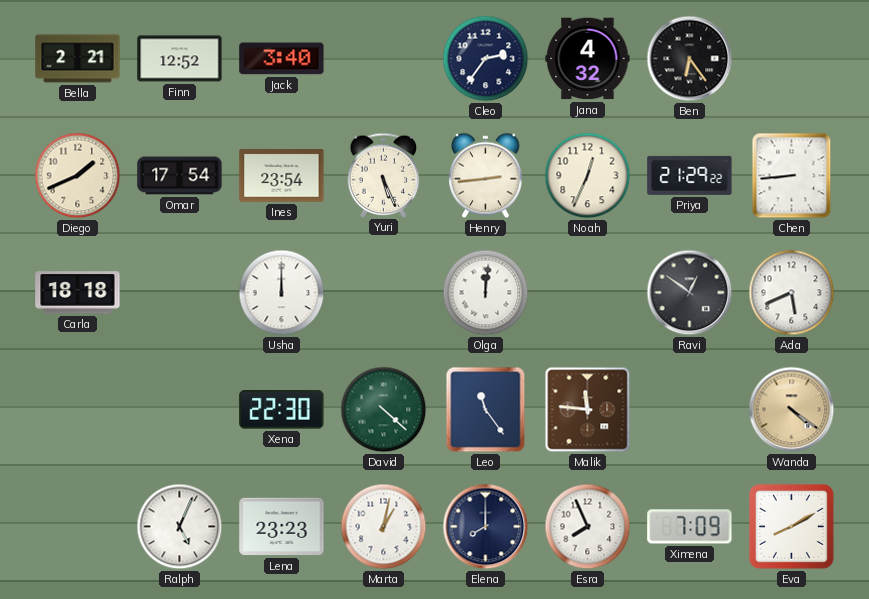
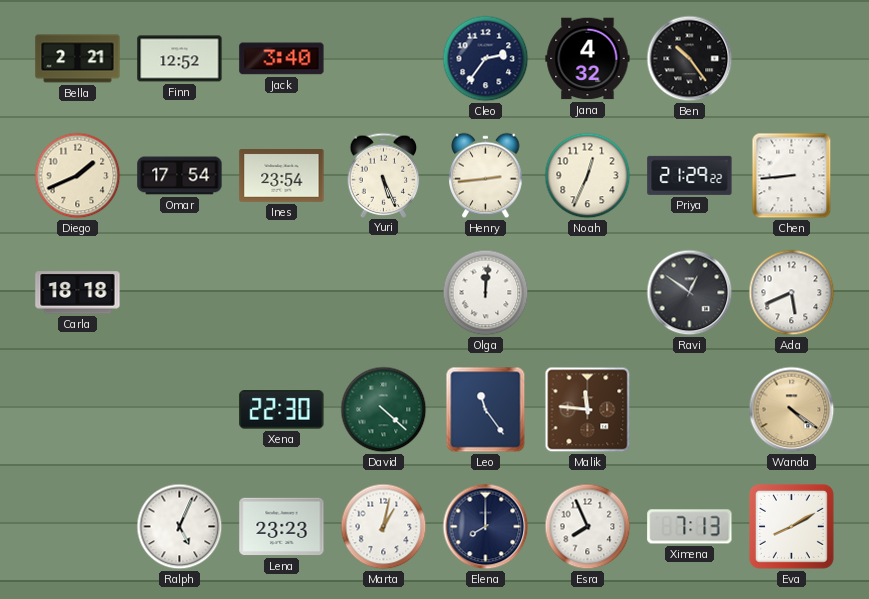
Ben: 6:24 -> 10:24
Usha: 12:00 -> none
Ximena: 7:09 -> 7:13
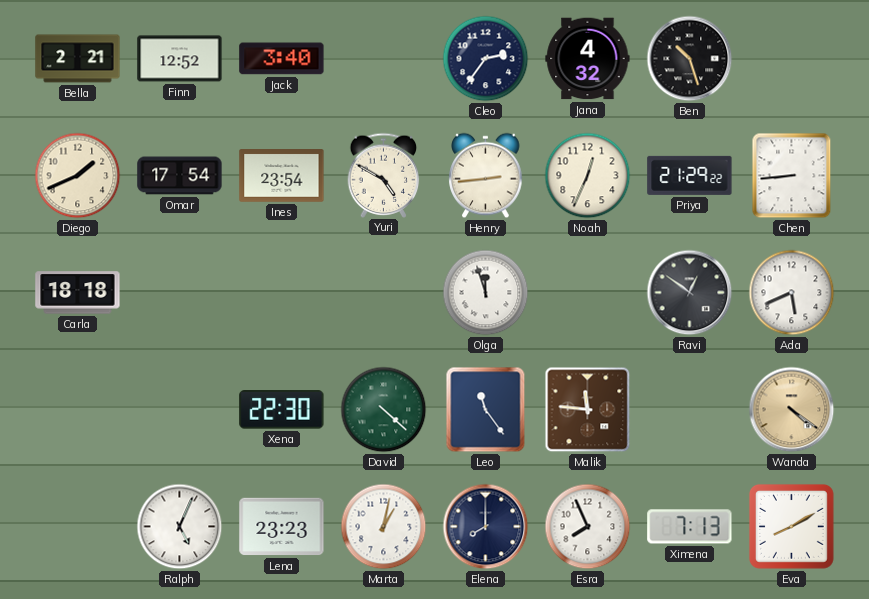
Ben: 10:24 -> 10:27
Yuri: 5:26 -> 4:50
Olga: 12:01 -> 11:57
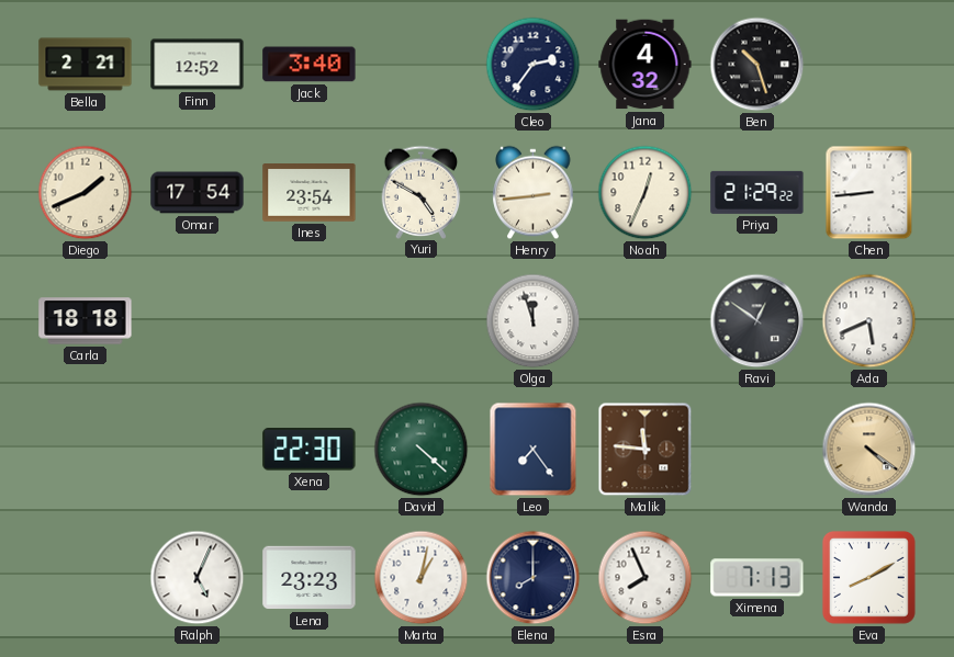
Leo: 11:24 -> 7:24
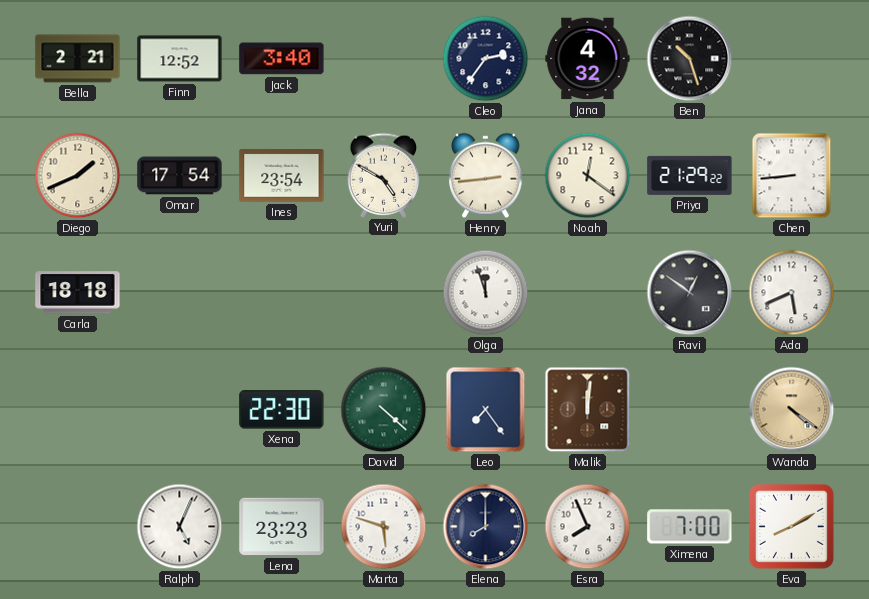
Noah: 12:34 -> 12:21
Malik: 11:46 -> 12:01
Marta: 1:02 -> 5:48
Ximena: 7:13 -> 7:00
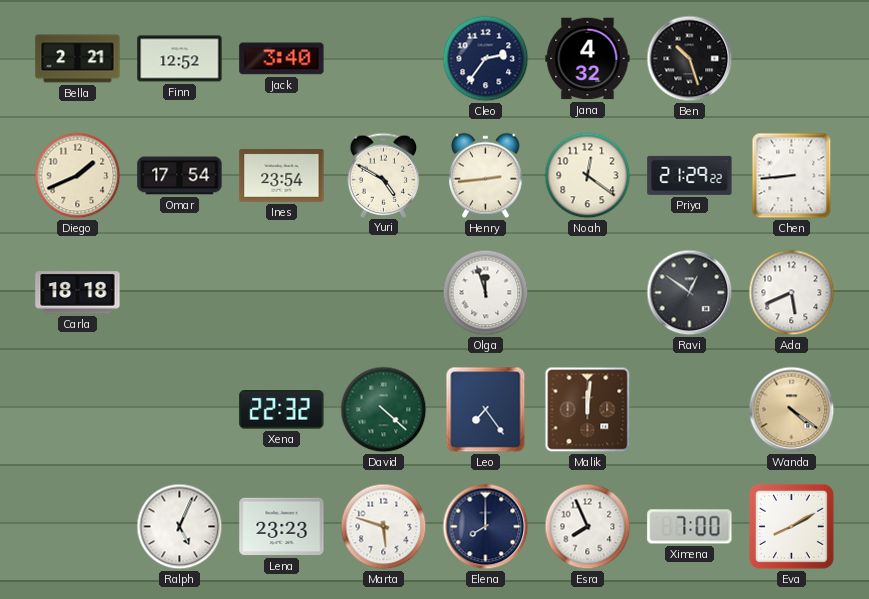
Xena: 22:30 -> 22:32
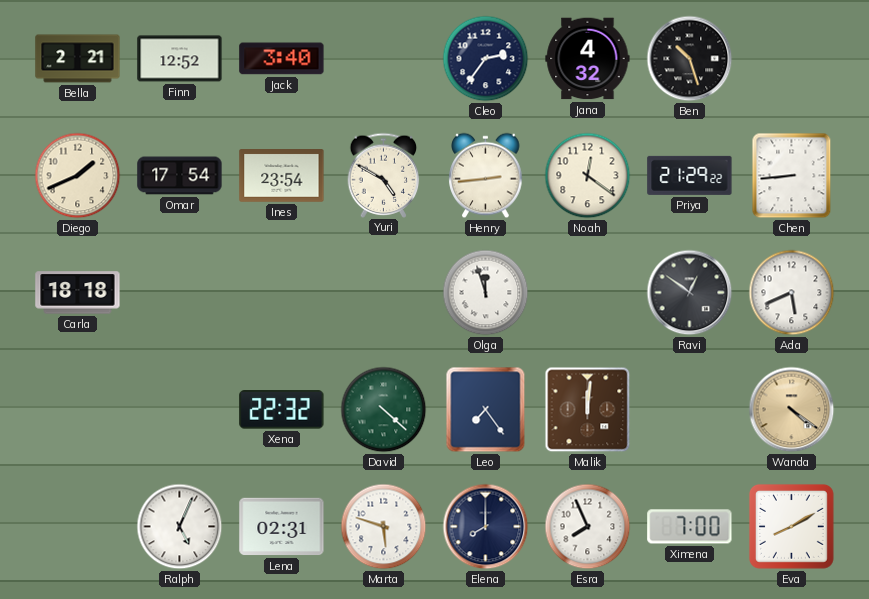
Lena: 23:23 -> 02:31
